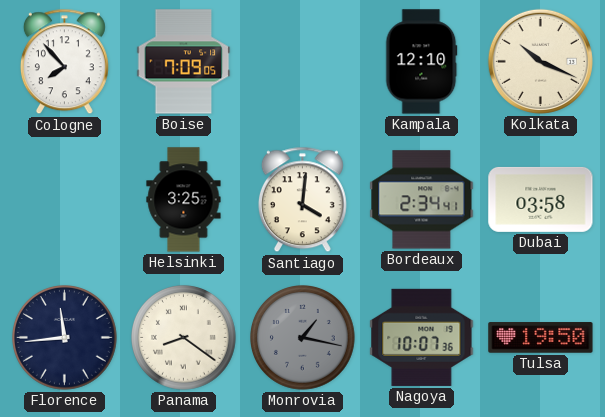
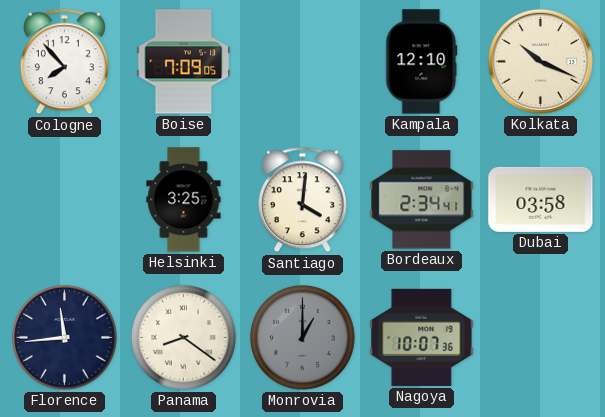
Monrovia: 1:17 -> 1:00
Tulsa: 19:50 -> none
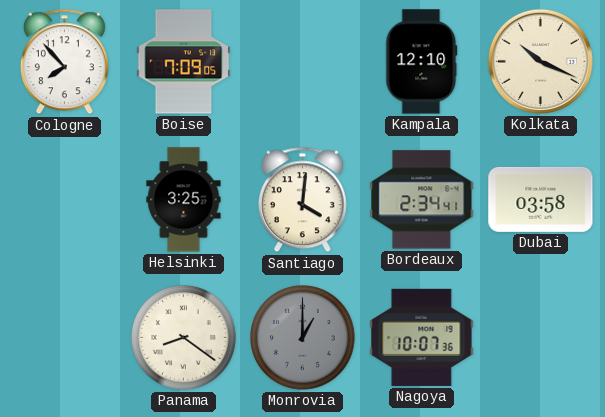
Florence: 11:44 -> none
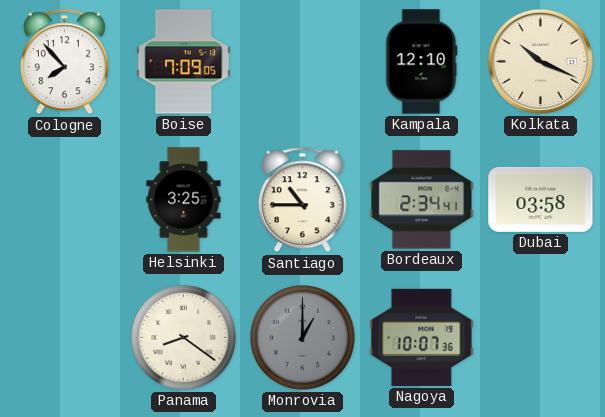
Santiago: 4:01 -> 10:45
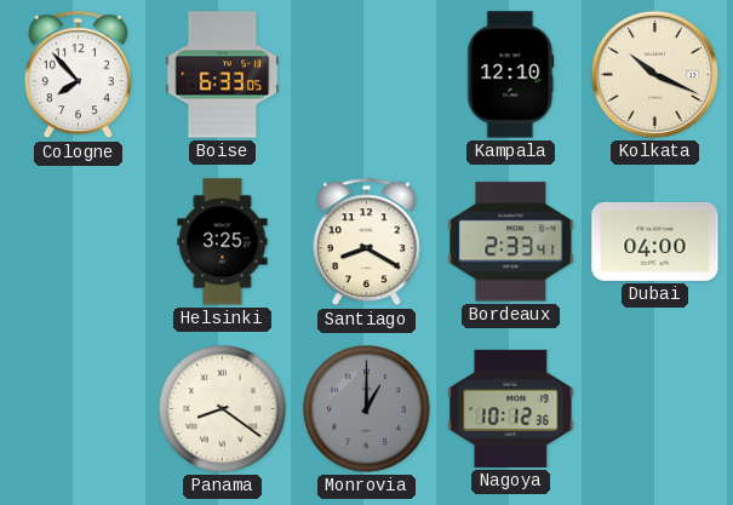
Boise: 7:09 -> 6:33
Santiago: 10:45 -> 8:20
Bordeaux: 2:34 -> 2:33
Dubai: 03:58 -> 04:00
Nagoya: 10:07 -> 10:12
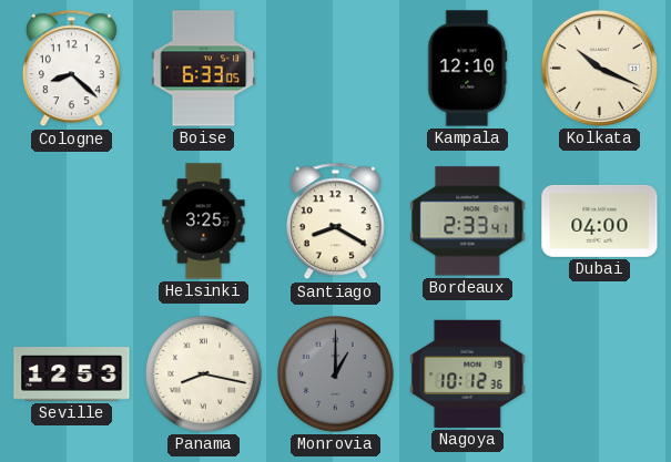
Cologne: 7:53 -> 8:22
Seville: none -> 12:53
Panama: 8:21 -> 8:17
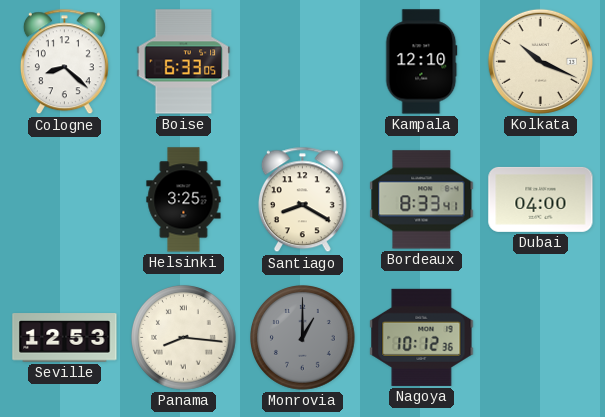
Bordeaux: 2:33 -> 8:33
Panama: 8:17 -> 8:16
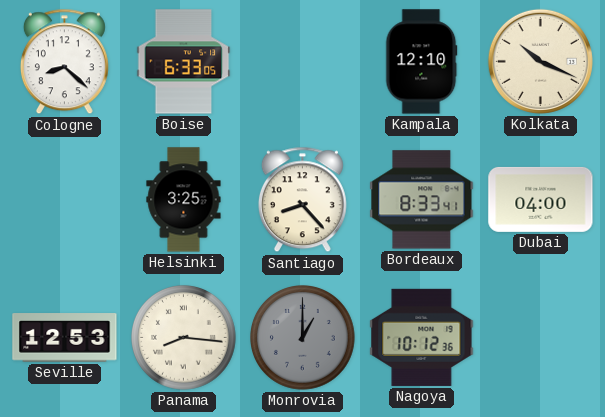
Santiago: 8:20 -> 8:23
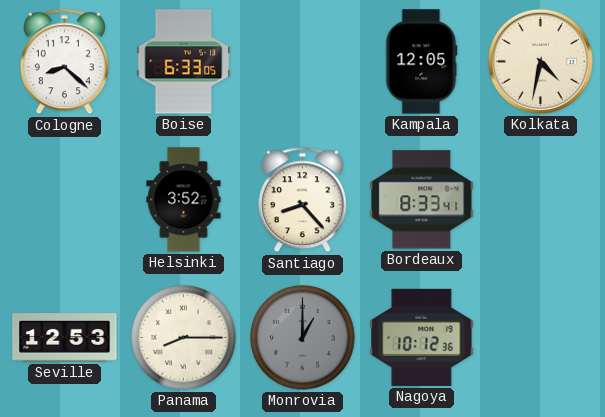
Kampala: 12:10 -> 12:05
Kolkata: 10:19 -> 4:32
Helsinki: 3:25 -> 3:52
Dubai: 04:00 -> none
Panama: 8:16 -> 8:15
